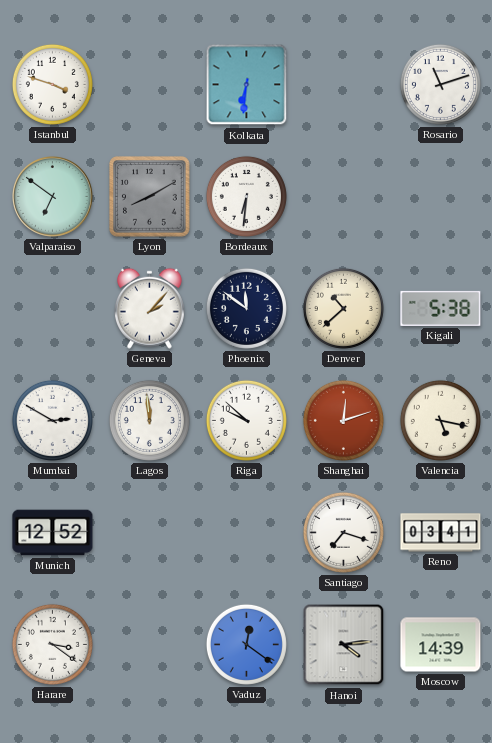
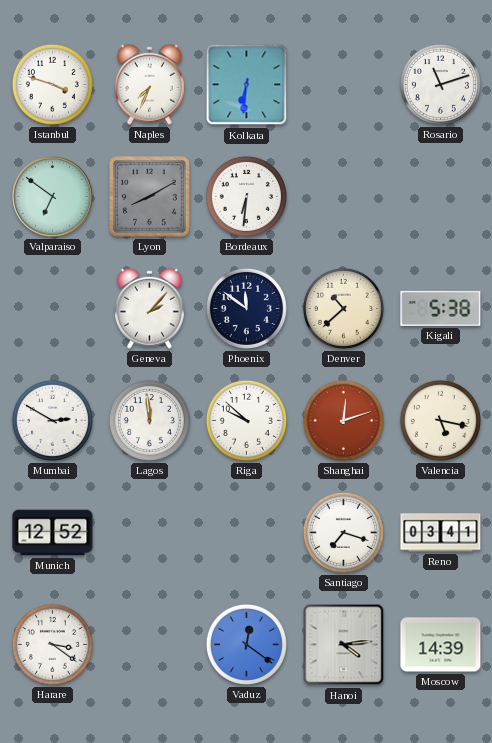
Naples: none -> 7:34
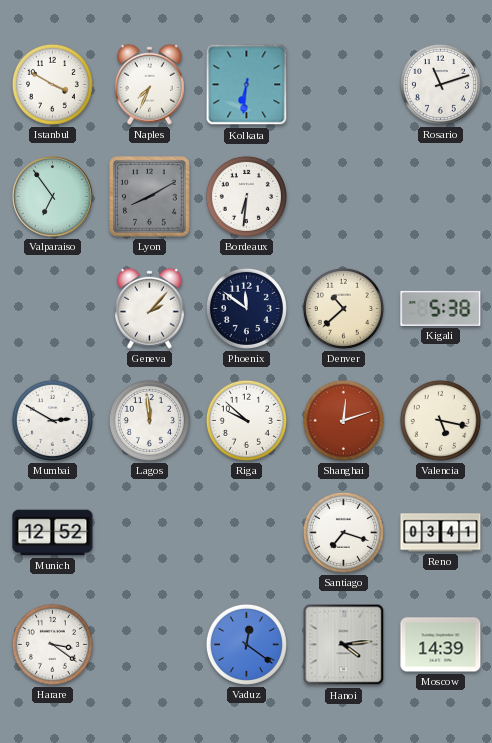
Istanbul: 3:48 -> 3:50
Valparaiso: 6:51 -> 6:54
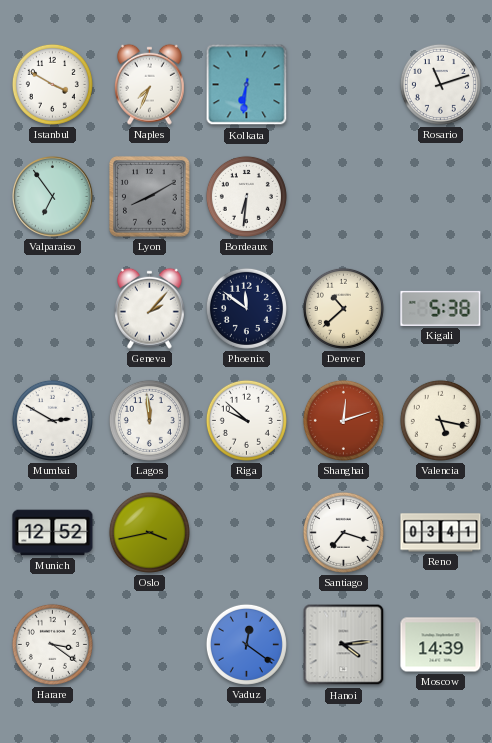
Oslo: none -> 3:43
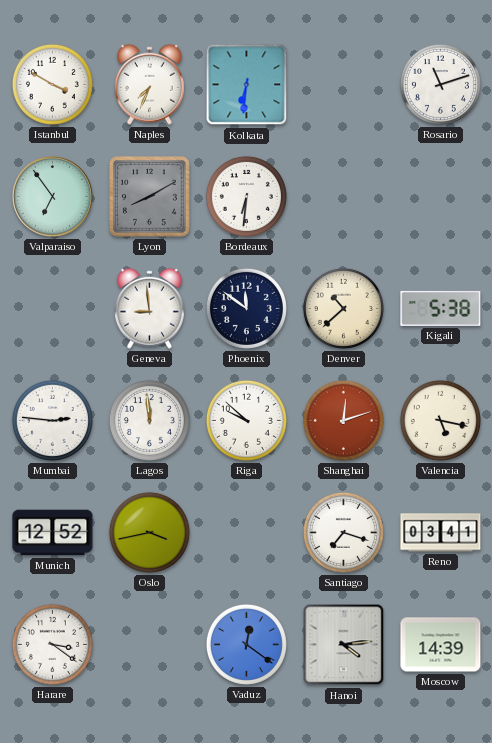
Geneva: 2:07 -> 8:59
Mumbai: 2:50 -> 2:46
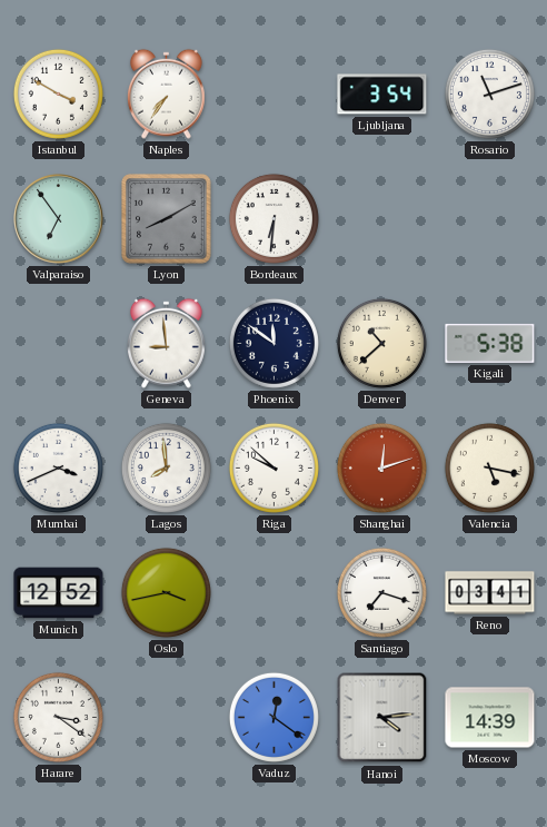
Naples: 7:34 -> 7:36
Kolkata: 6:31 -> none
Ljubljana: none -> 3:54
Mumbai: 2:46 -> 3:41
Lagos: 11:59 -> 7:59
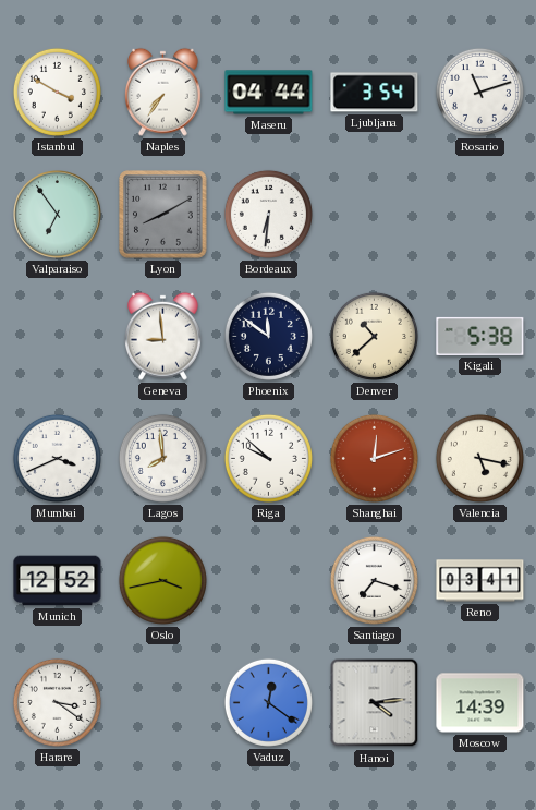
Maseru: none -> 04:44
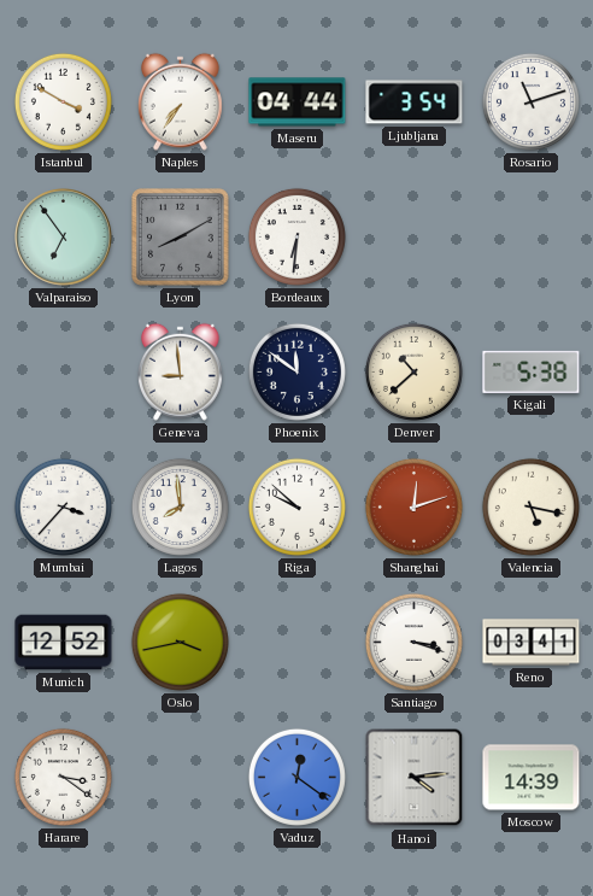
Mumbai: 3:41 -> 3:37
Santiago: 7:18 -> 3:18
